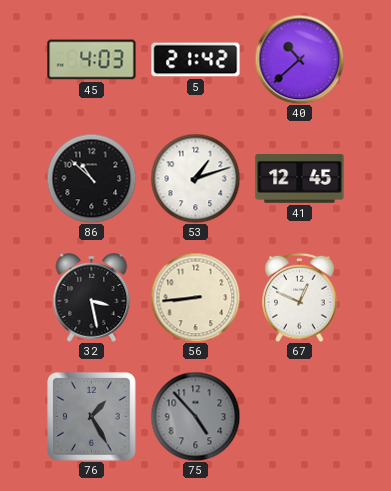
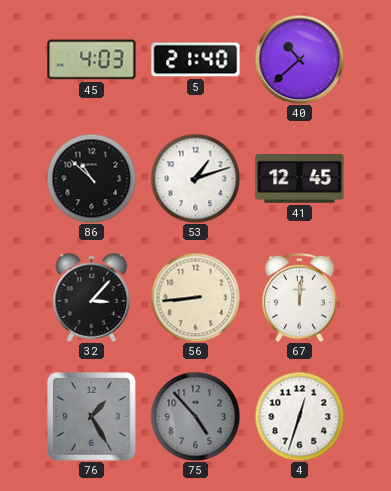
5: 21:42 -> 21:40
32: 3:28 -> 3:07
67: 12:49 -> 12:01
4: none -> 12:33
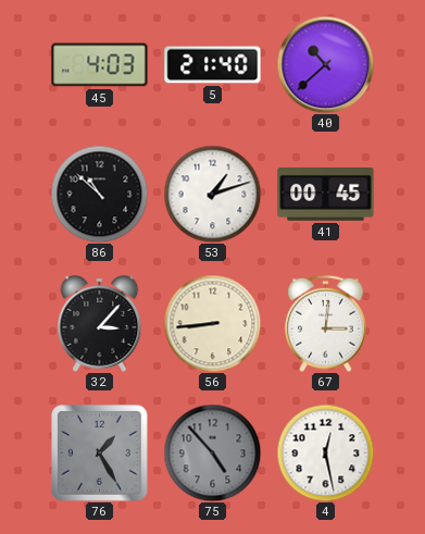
41: 12:45 -> 00:45
67: 12:01 -> 3:01
4: 12:33 -> 12:28
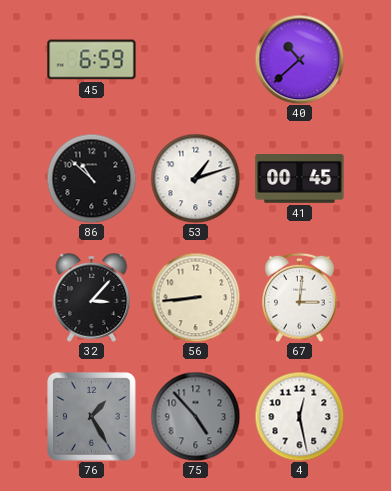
45: 4:03 -> 6:59
5: 21:40 -> none
